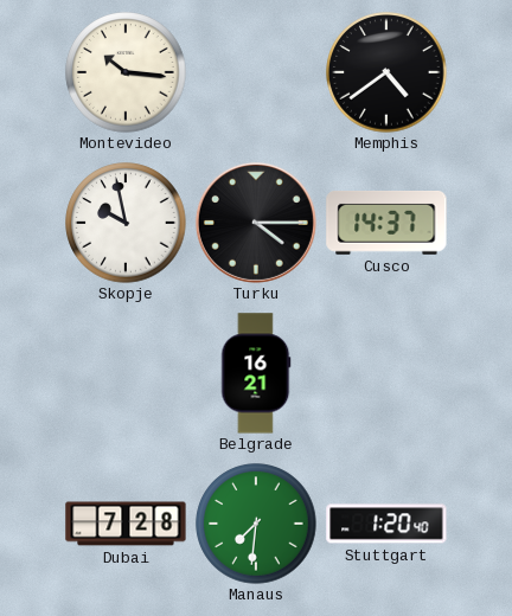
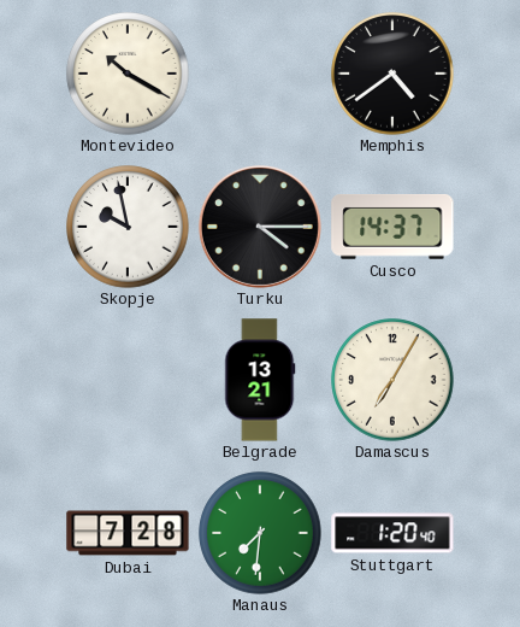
Montevideo: 10:16 -> 10:20
Belgrade: 16:21 -> 13:21
Damascus: none -> 7:05
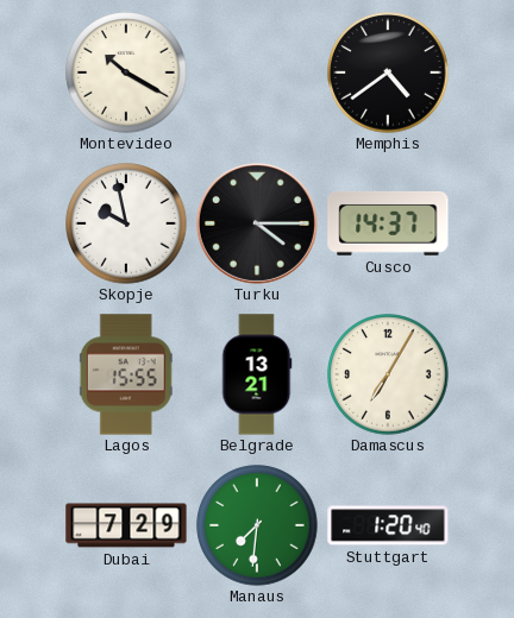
Lagos: none -> 15:55
Dubai: 7:28 -> 7:29
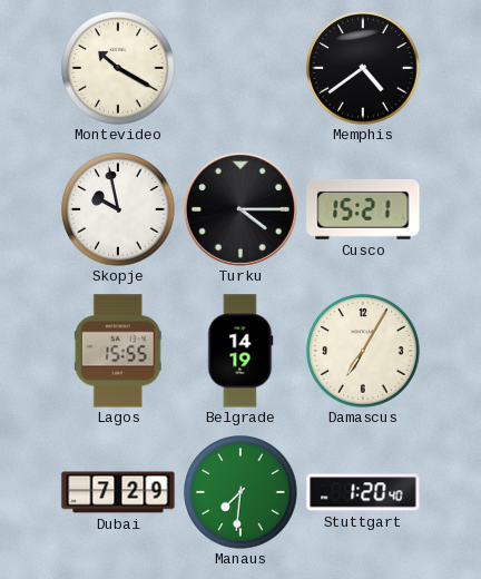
Cusco: 14:37 -> 15:21
Belgrade: 13:21 -> 14:19
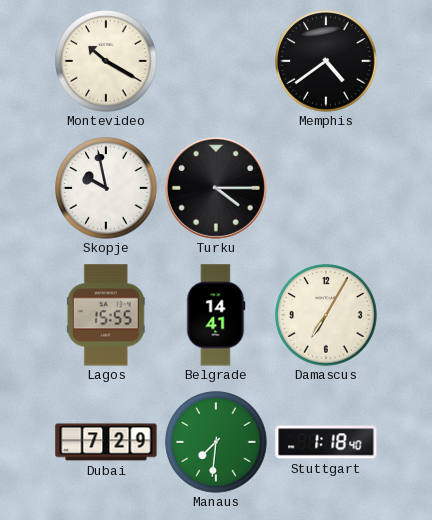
Cusco: 15:21 -> none
Belgrade: 14:19 -> 14:41
Stuttgart: 1:20 -> 1:18
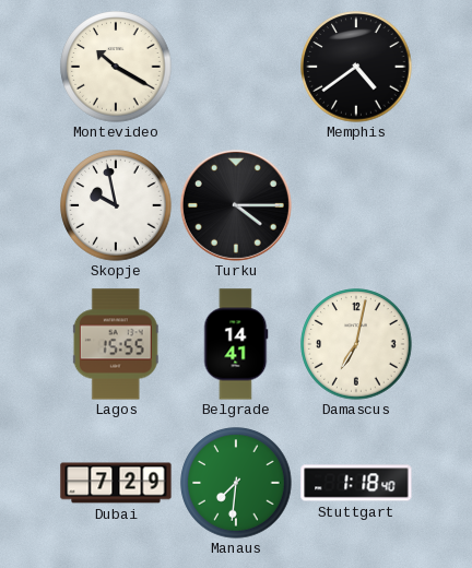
Damascus: 7:05 -> 7:02
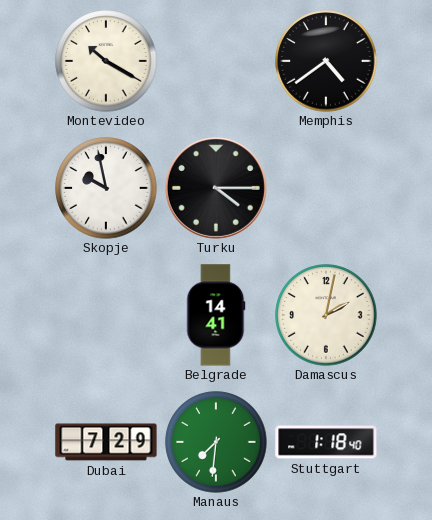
Lagos: 15:55 -> none
Damascus: 7:02 -> 2:02
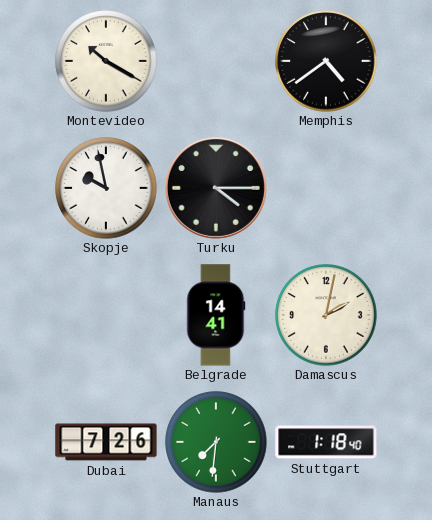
Dubai: 7:29 -> 7:26
